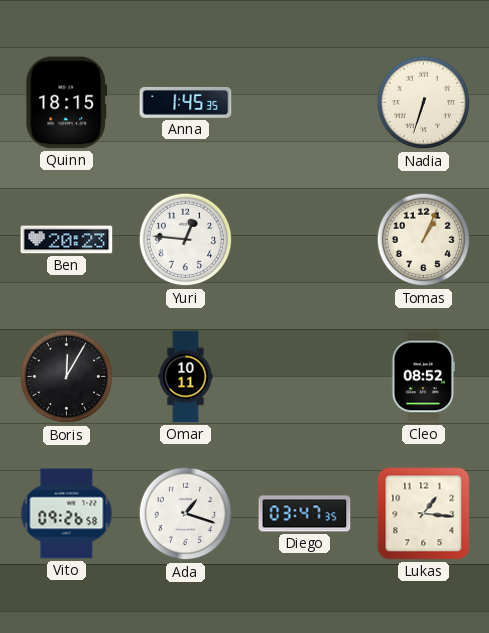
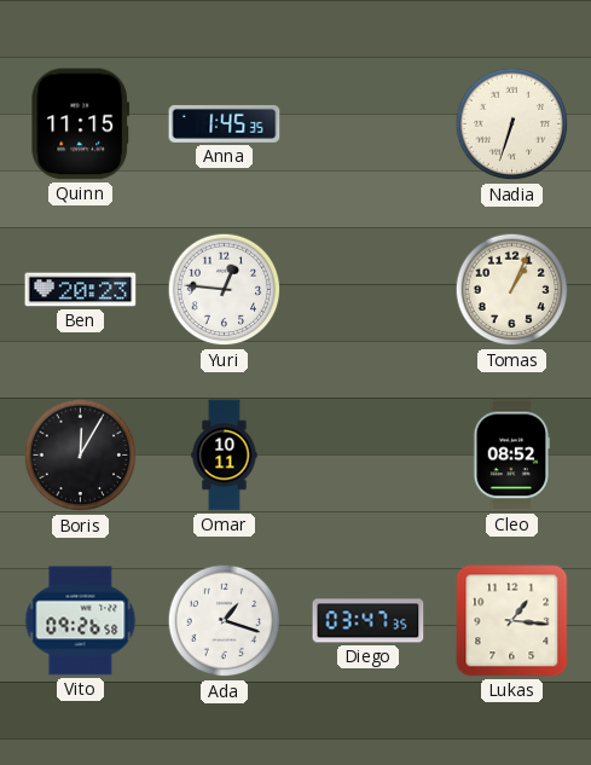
Quinn: 18:15 -> 11:15
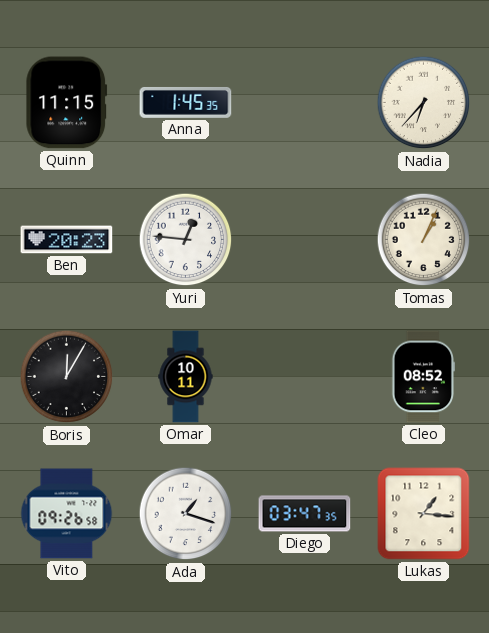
Nadia: 6:33 -> 6:37
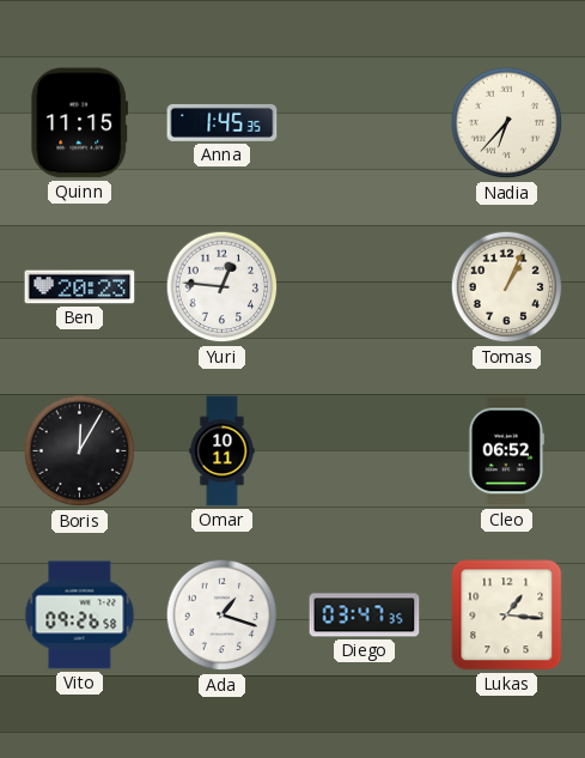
Cleo: 08:52 -> 06:52
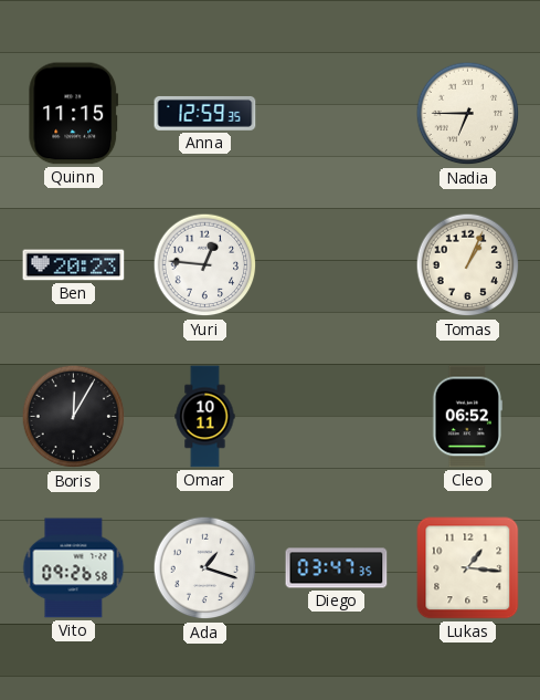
Anna: 1:45 -> 12:59
Nadia: 6:37 -> 6:45
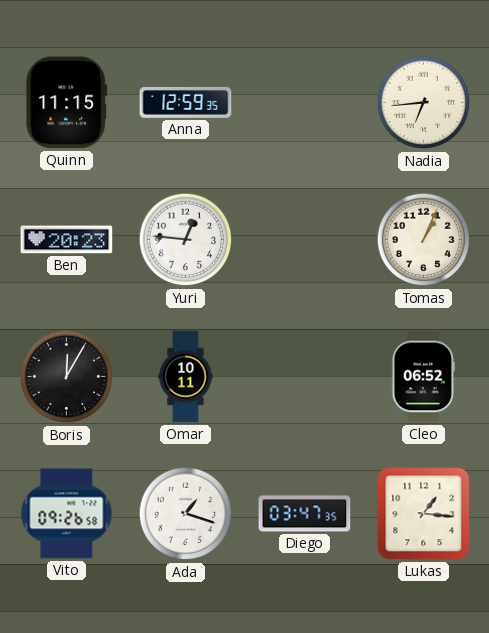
Nadia: 6:45 -> 6:44
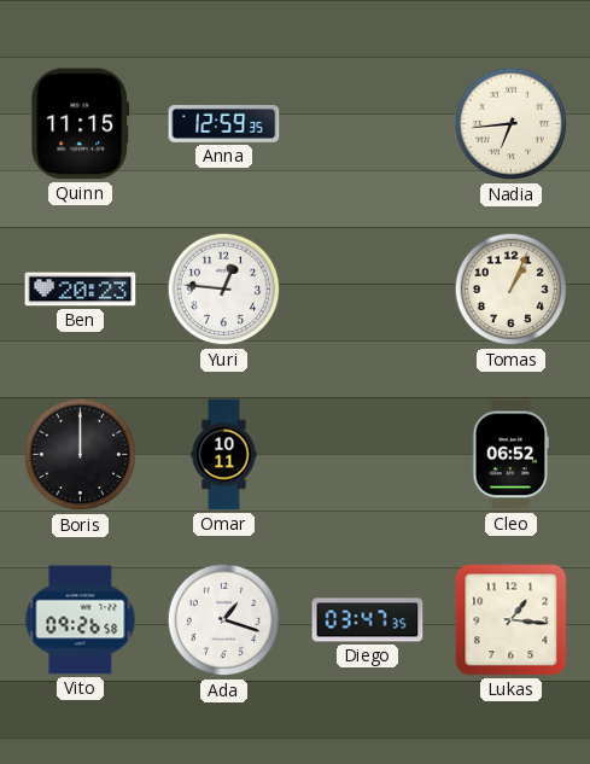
Boris: 12:05 -> 12:00
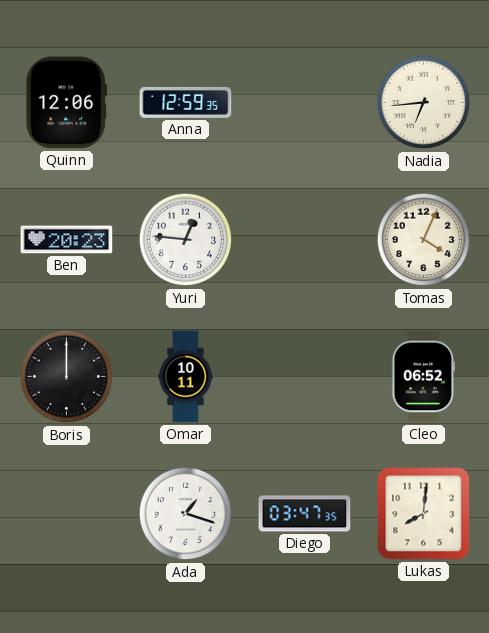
Quinn: 11:15 -> 12:06
Tomas: 1:04 -> 4:04
Vito: 09:26 -> none
Lukas: 1:16 -> 8:01
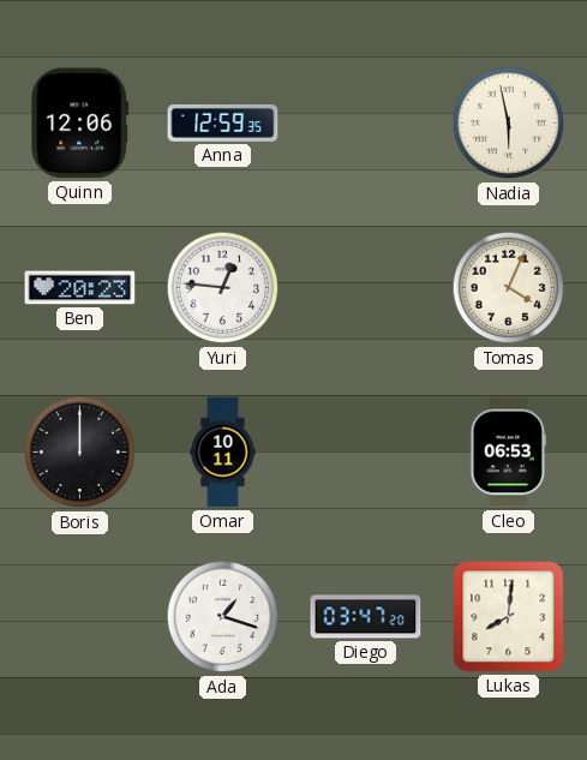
Nadia: 6:44 -> 5:58
Cleo: 06:52 -> 06:53
Diego: 03:47:35 -> 03:47:20
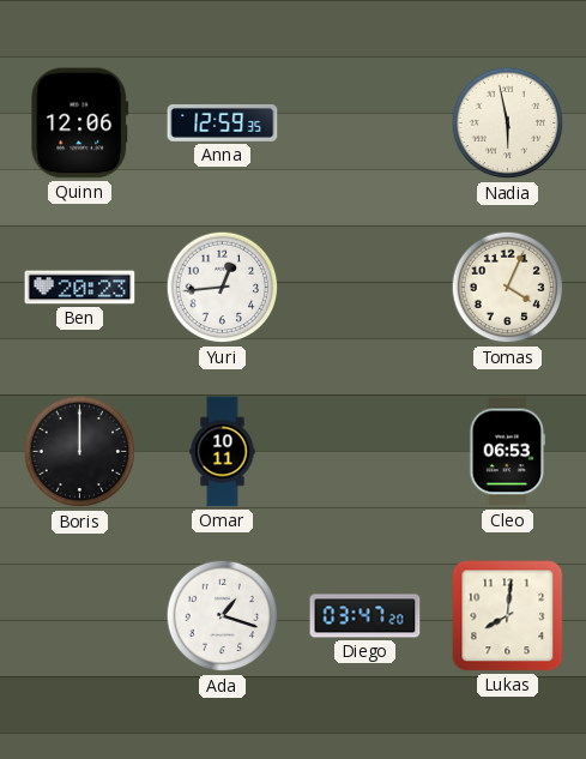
Yuri: 12:46 -> 12:44
